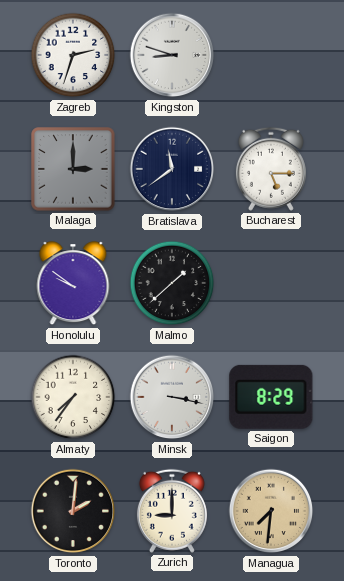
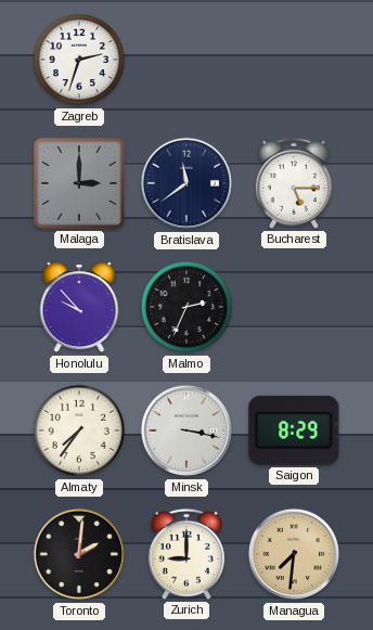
Kingston: 8:48 -> none
Honolulu: 9:51 -> 9:53
Malmo: 1:38 -> 2:34
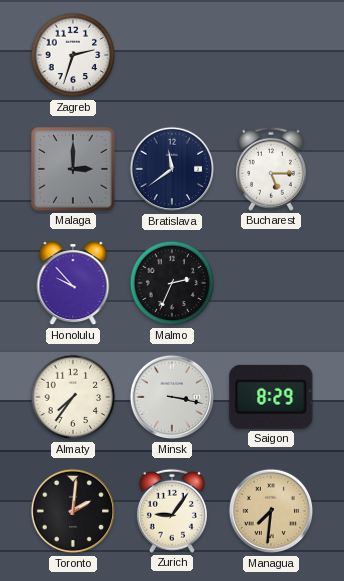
Zurich: 9:00 -> 9:06
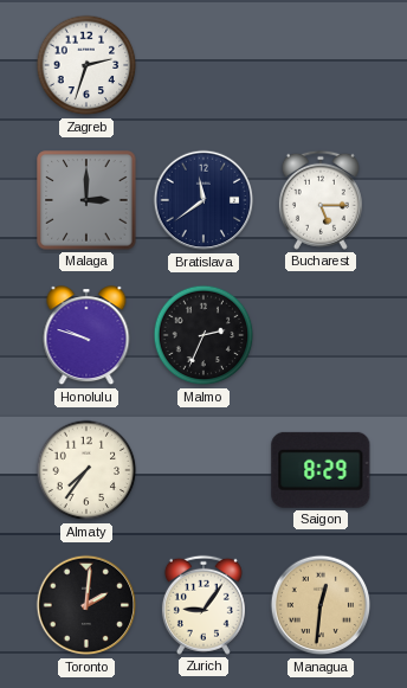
Honolulu: 9:53 -> 9:48
Minsk: 3:17 -> none
Managua: 7:31 -> 12:31
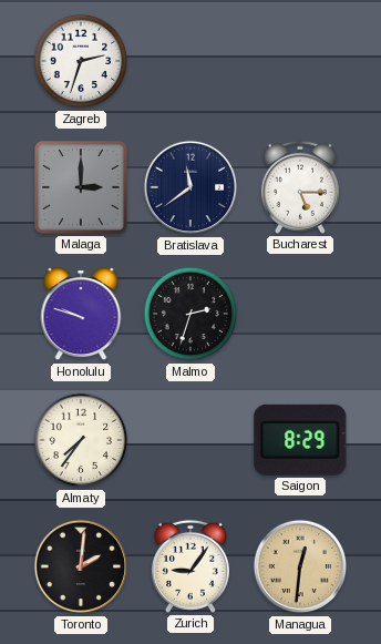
Malmo: 2:34 -> 2:33
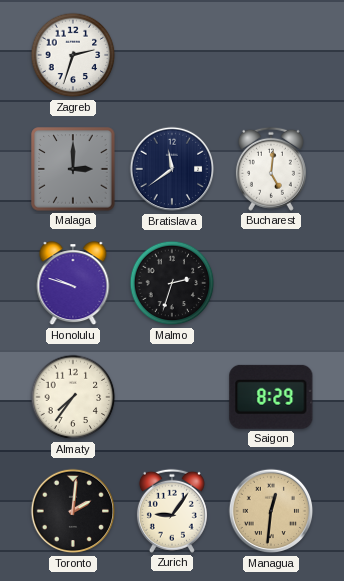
Bucharest: 5:15 -> 5:01
